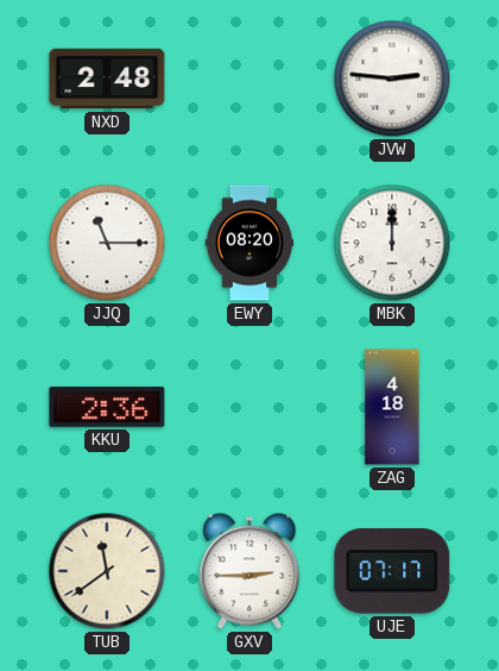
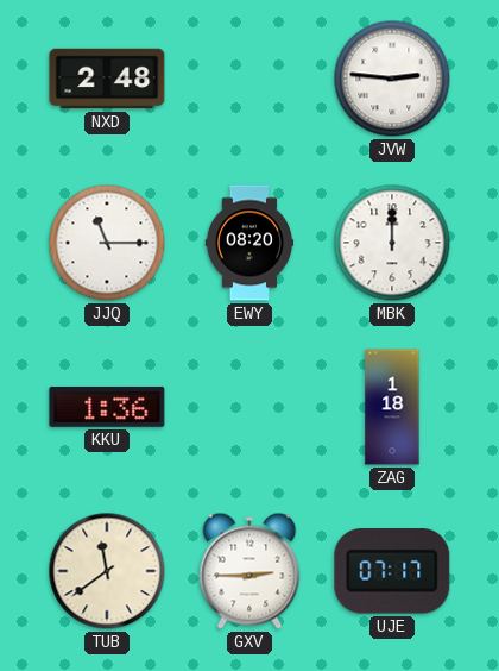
KKU: 2:36 -> 1:36
ZAG: 4:18 -> 1:18
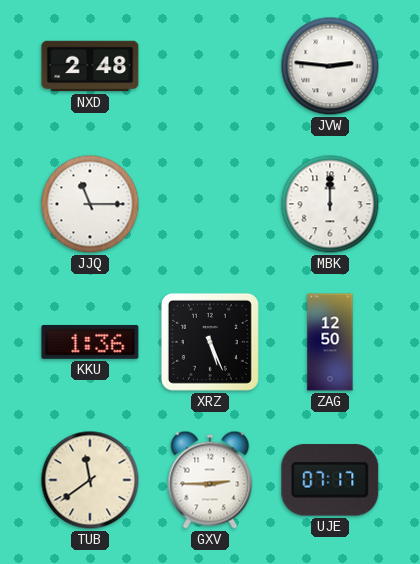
EWY: 08:20 -> none
XRZ: none -> 5:26
ZAG: 1:18 -> 12:50
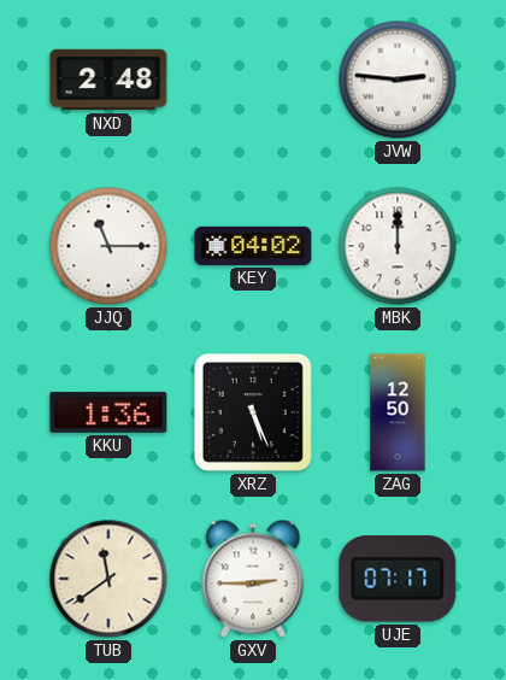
KEY: none -> 04:02
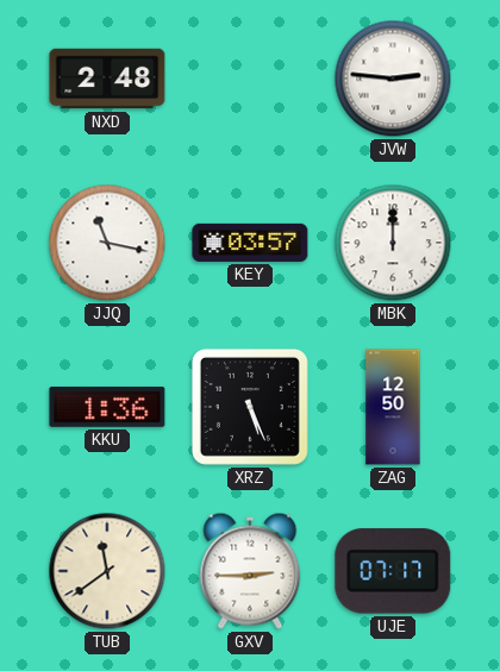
JJQ: 11:15 -> 11:17
KEY: 04:02 -> 03:57
